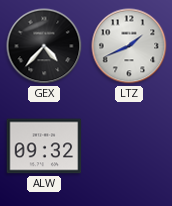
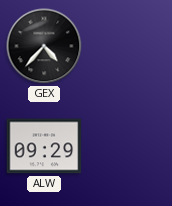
LTZ: 1:41 -> none
ALW: 09:32 -> 09:29
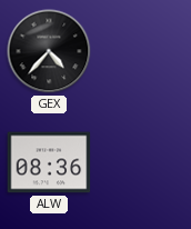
ALW: 09:29 -> 08:36
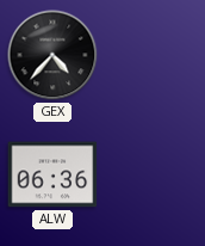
ALW: 08:36 -> 06:36
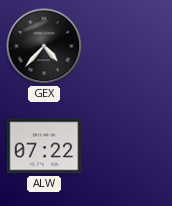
ALW: 06:36 -> 07:22
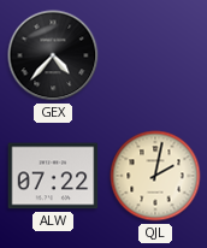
QJL: none -> 2:02
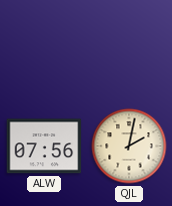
GEX: 4:37 -> none
ALW: 07:22 -> 07:56
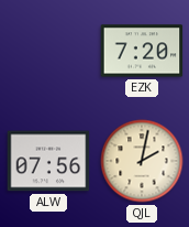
EZK: none -> 7:20
